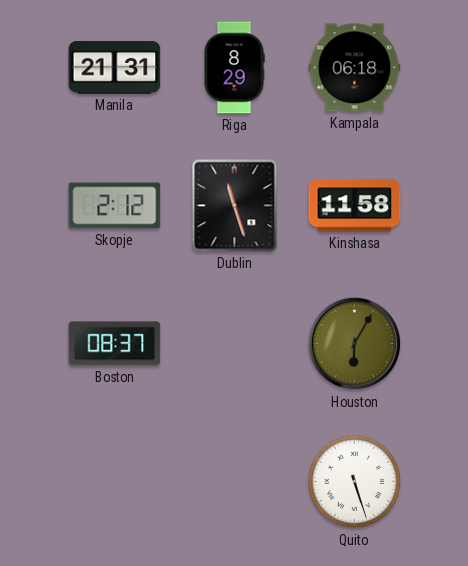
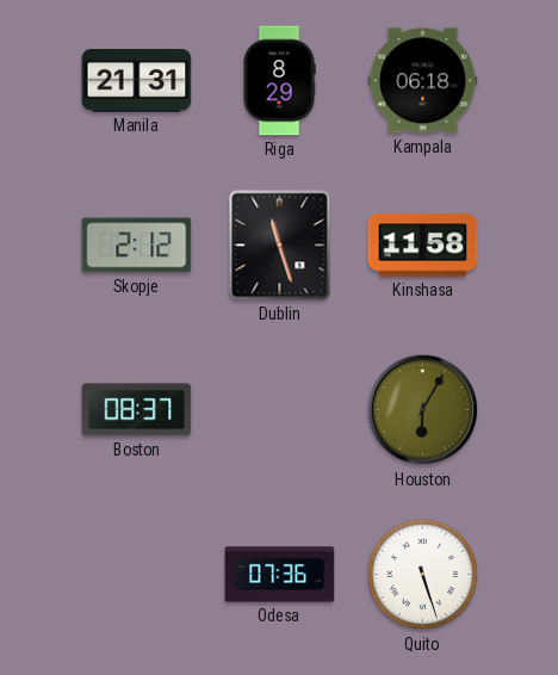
Odesa: none -> 07:36
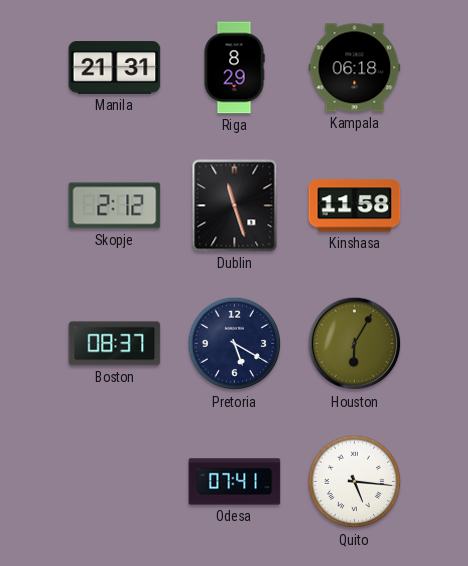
Pretoria: none -> 5:20
Odesa: 07:36 -> 07:41
Quito: 5:27 -> 5:16
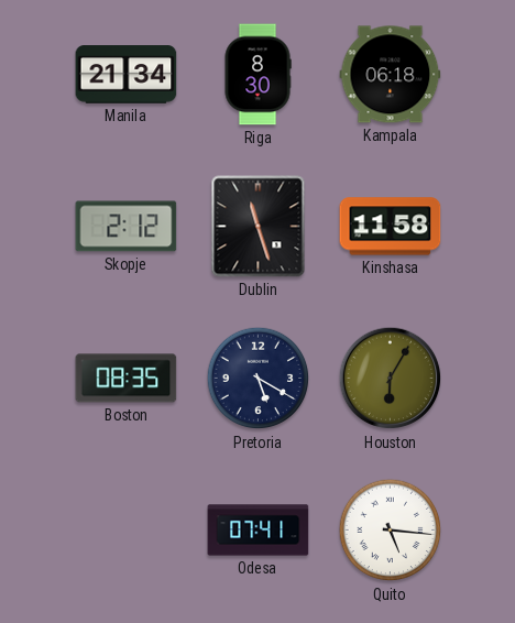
Manila: 21:31 -> 21:34
Riga: 8:29 -> 8:30
Boston: 08:37 -> 08:35
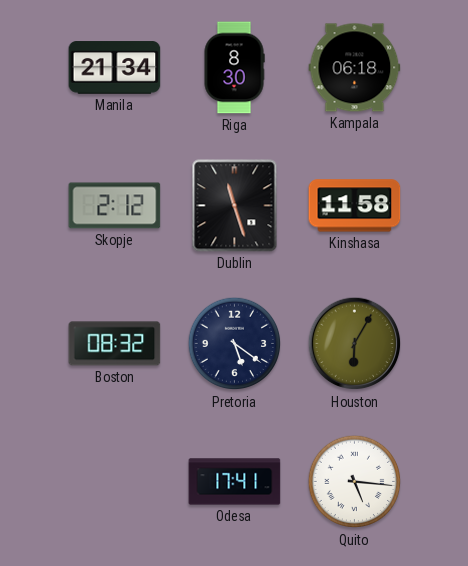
Boston: 08:35 -> 08:32
Pretoria: 5:20 -> 5:21
Odesa: 07:41 -> 17:41
